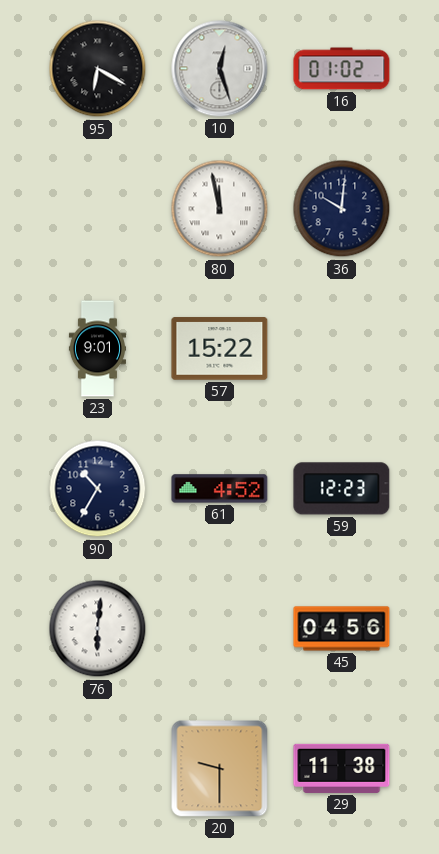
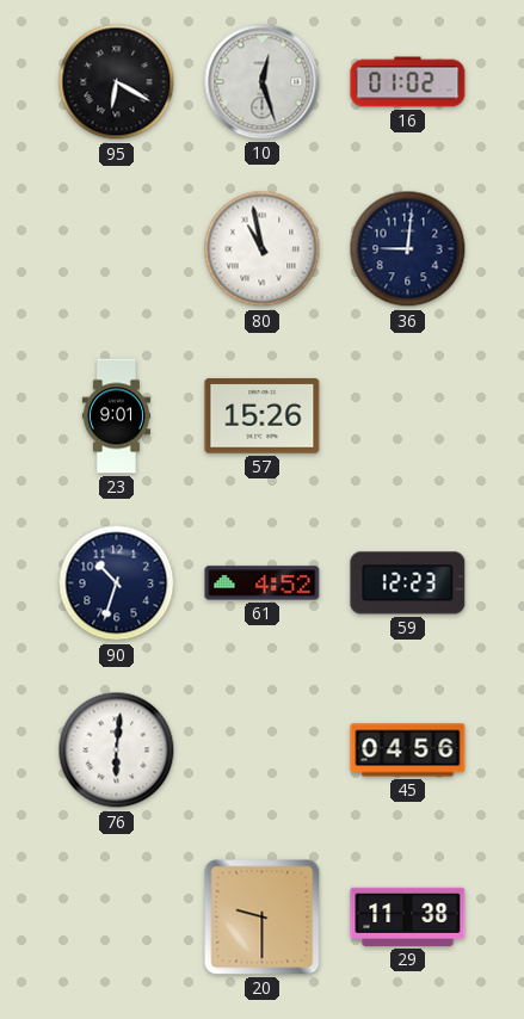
80: 11:58 -> 10:58
36: 10:01 -> 9:01
57: 15:22 -> 15:26
90: 10:35 -> 10:33
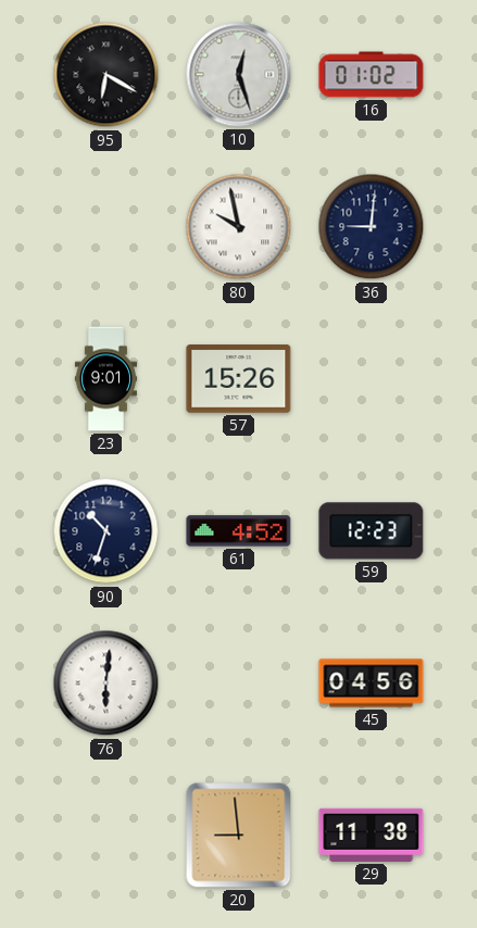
80: 10:58 -> 9:58
20: 9:30 -> 8:59
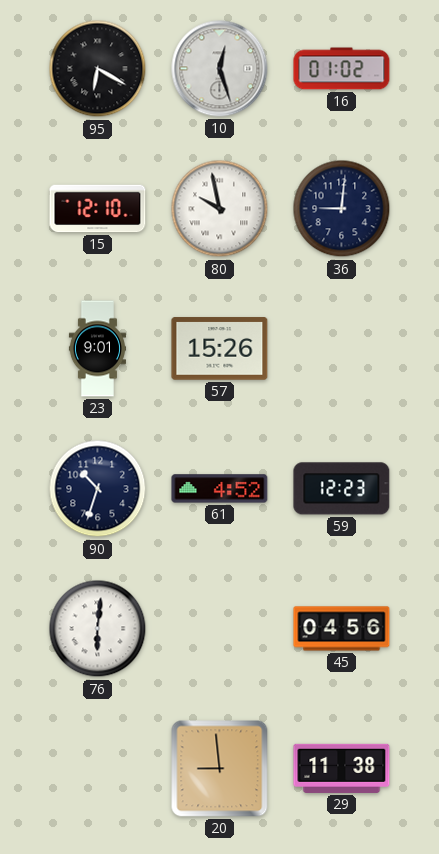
15: none -> 12:10
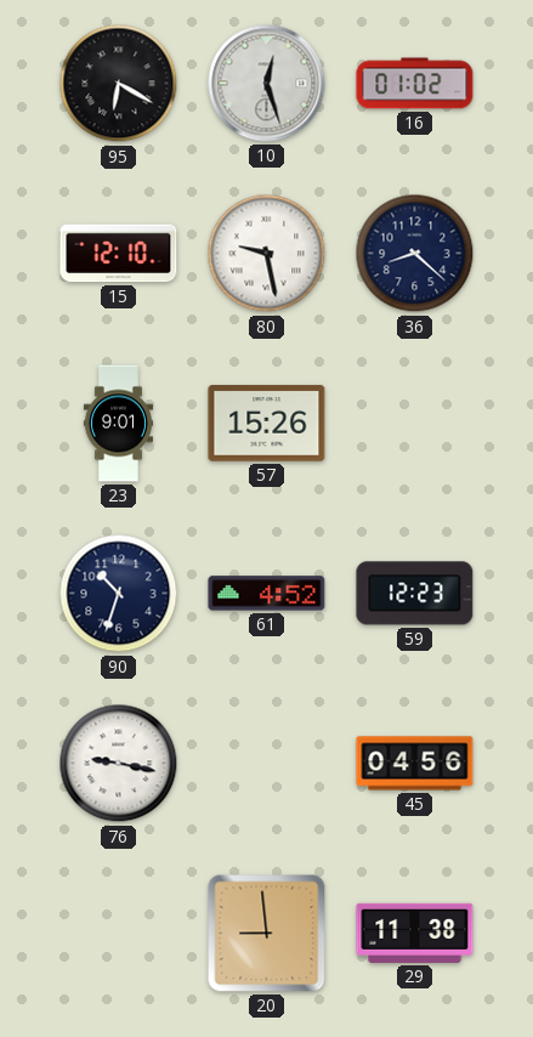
80: 9:58 -> 9:28
36: 9:01 -> 8:22
76: 6:01 -> 9:17
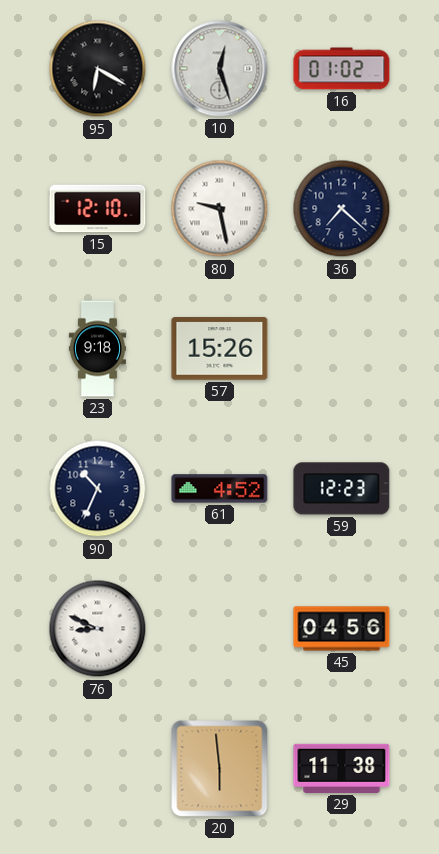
36: 8:22 -> 7:22
23: 9:01 -> 9:18
90: 10:33 -> 10:34
76: 9:17 -> 8:49
20: 8:59 -> 5:59
